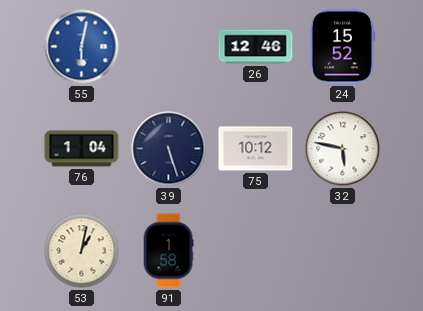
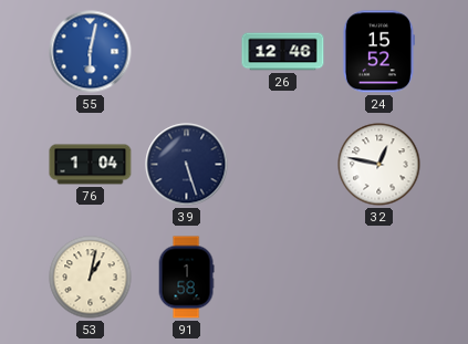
75: 10:12 -> none
32: 5:47 -> 12:47
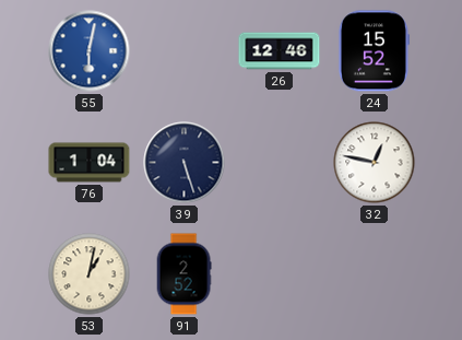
91: 1:58 -> 2:52
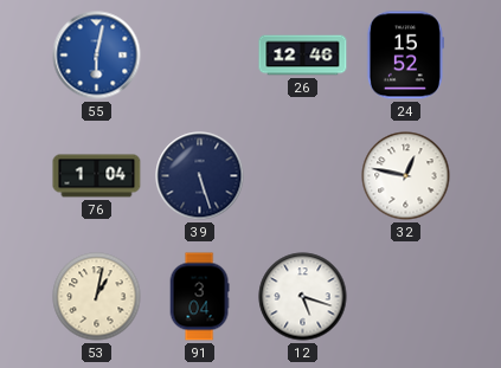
91: 2:52 -> 3:04
12: none -> 5:18
